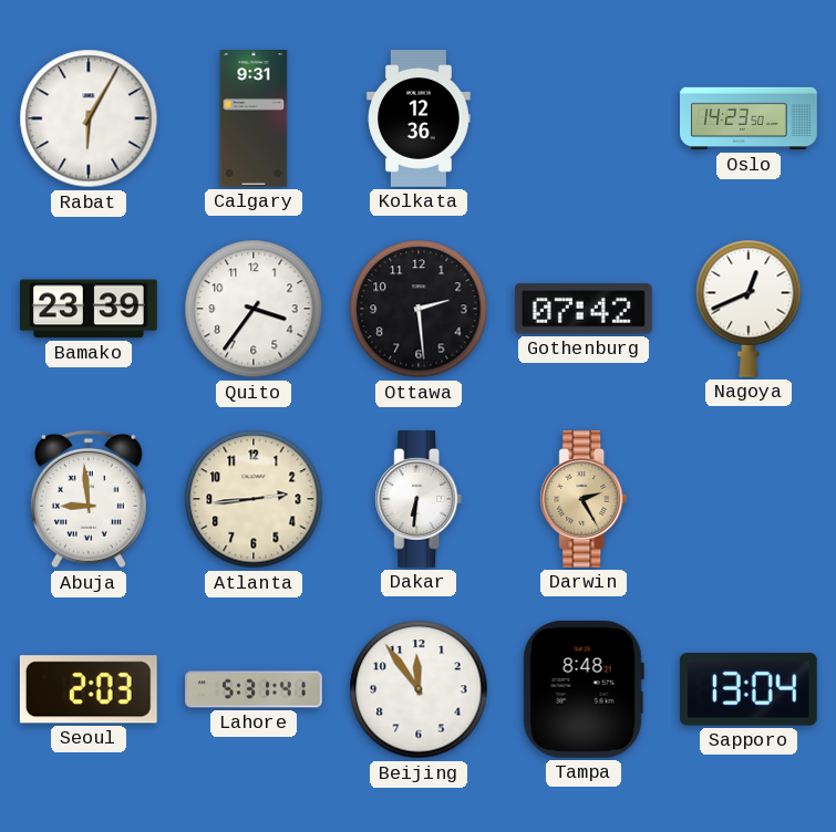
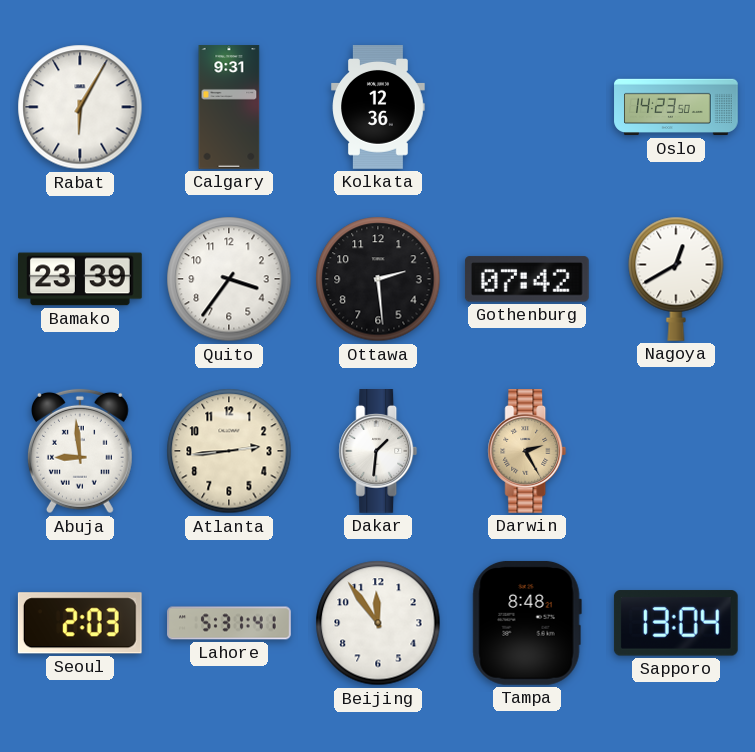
Nagoya: 12:41 -> 12:40
Dakar: 6:31 -> 1:31
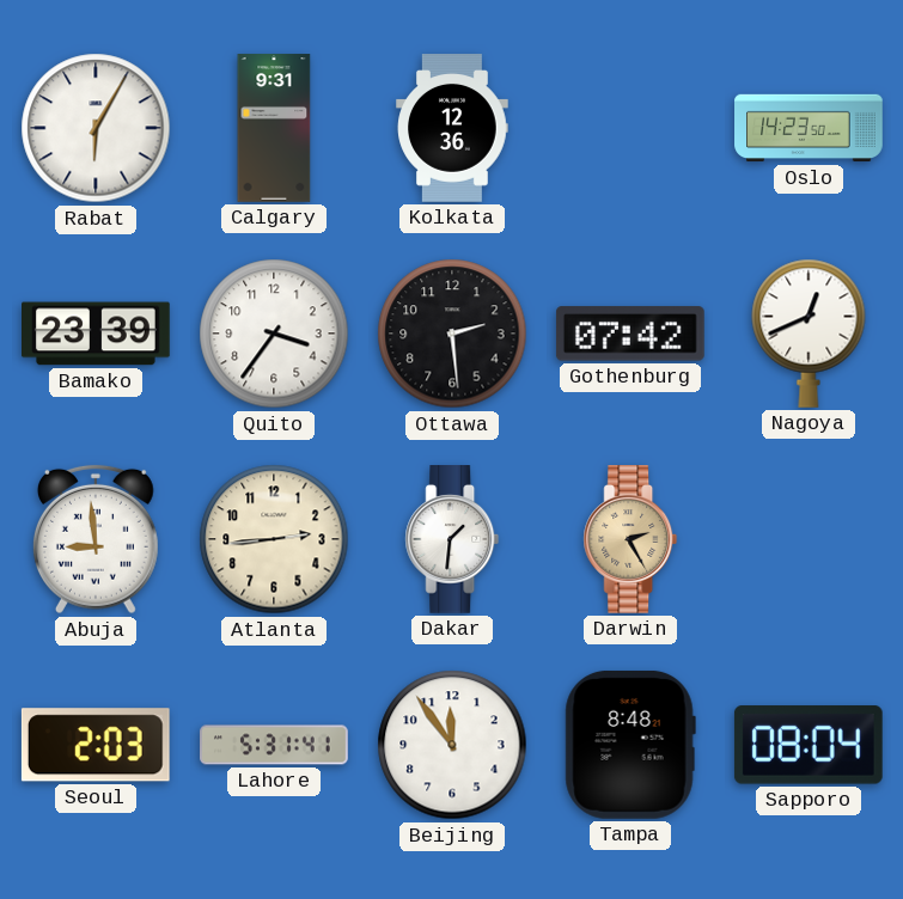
Nagoya: 12:40 -> 12:41
Sapporo: 13:04 -> 08:04
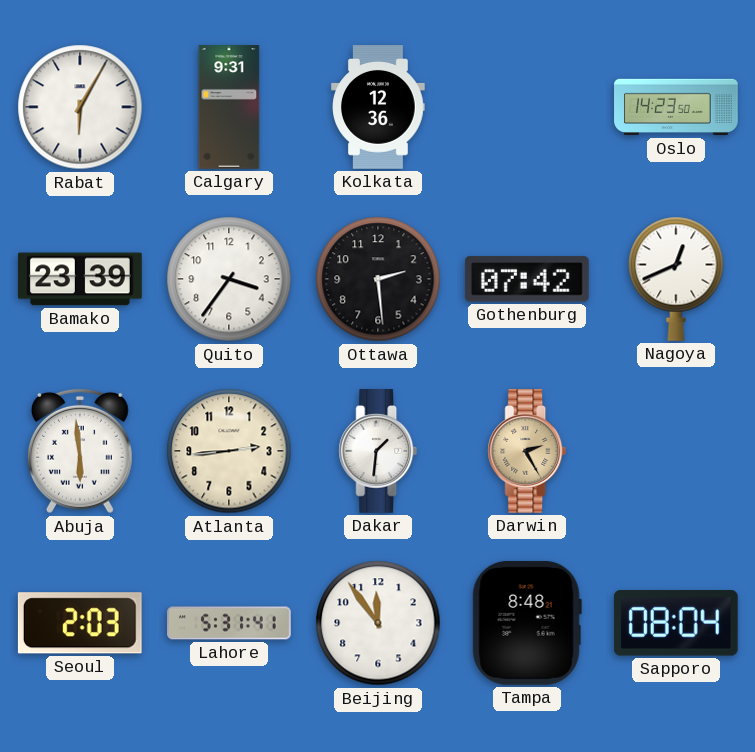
Abuja: 8:59 -> 5:59
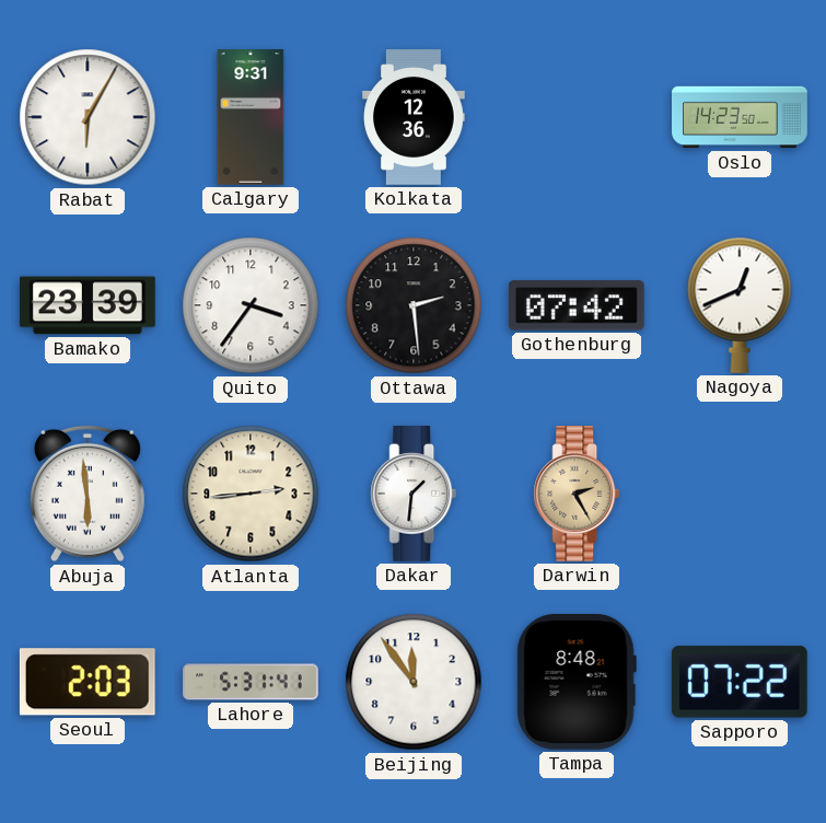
Sapporo: 08:04 -> 07:22
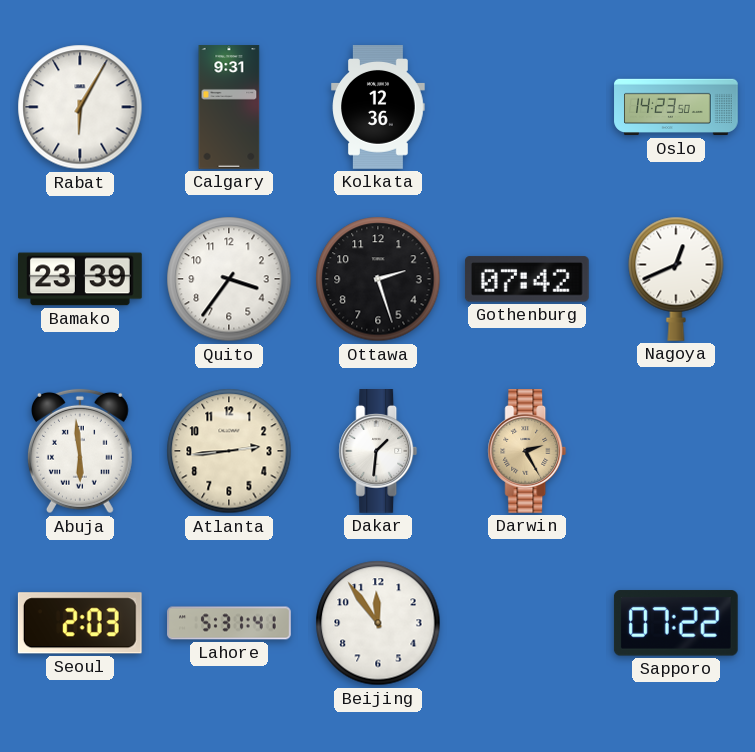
Ottawa: 2:29 -> 2:27
Tampa: 8:48 -> none
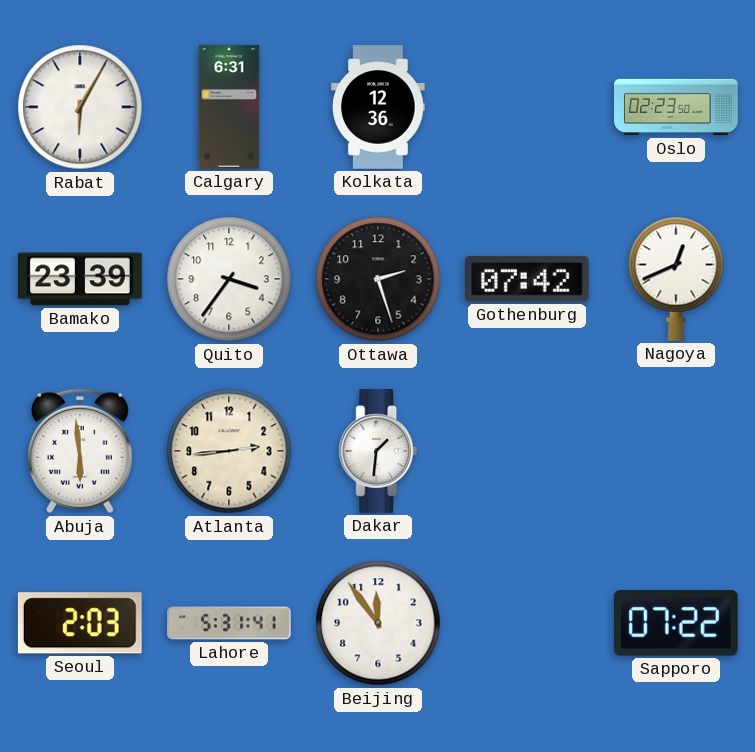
Calgary: 9:31 -> 6:31
Oslo: 14:23 -> 02:23
Darwin: 2:25 -> none
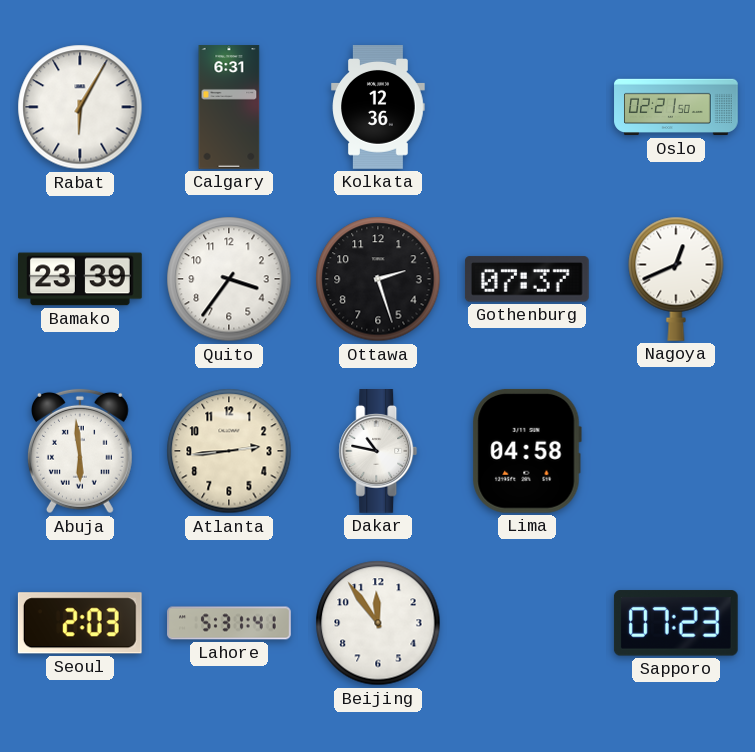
Oslo: 02:23 -> 02:21
Gothenburg: 07:42 -> 07:37
Dakar: 1:31 -> 10:47
Lima: none -> 04:58
Sapporo: 07:22 -> 07:23
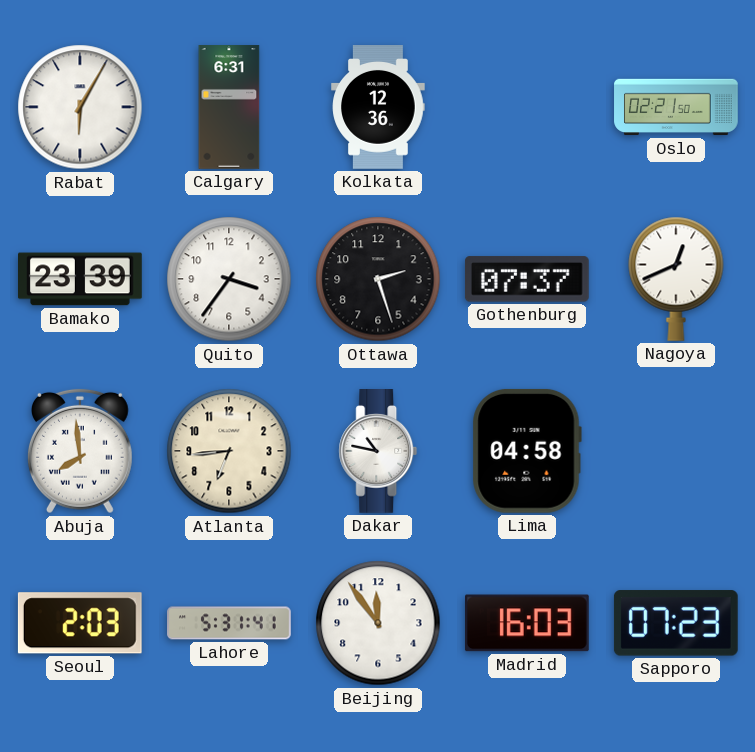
Abuja: 5:59 -> 7:59
Atlanta: 2:44 -> 6:44
Madrid: none -> 16:03
